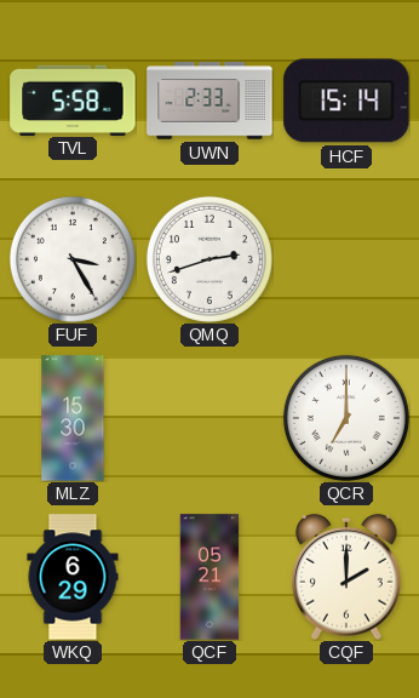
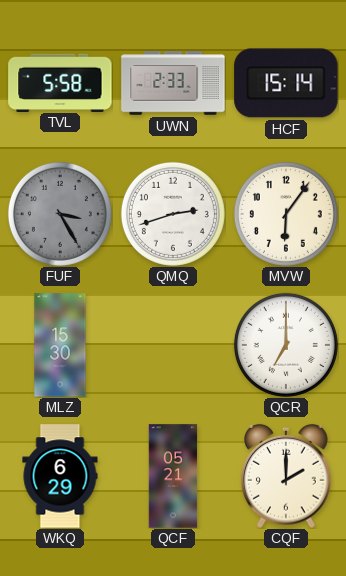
FUF dial: white -> grey
MVW: none -> 6:06
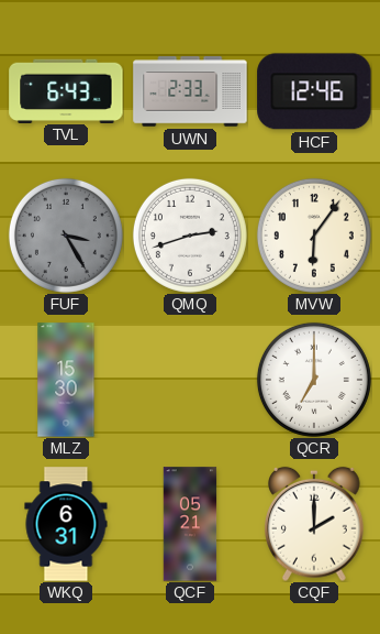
TVL: 5:58 -> 6:43
HCF: 15:14 -> 12:46
WKQ: 6:29 -> 6:31
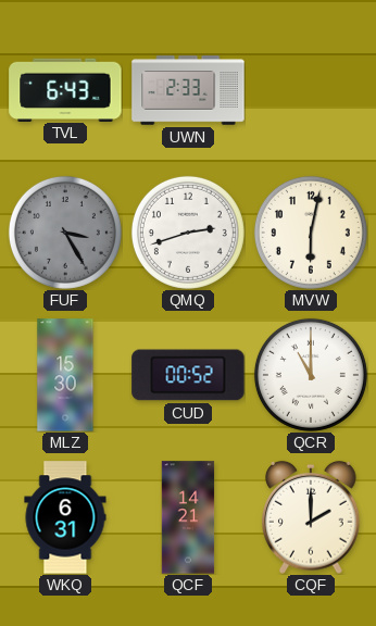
HCF: 12:46 -> none
MVW: 6:06 -> 6:02
CUD: none -> 00:52
QCR: 7:00 -> 11:00
QCF: 05:21 -> 14:21
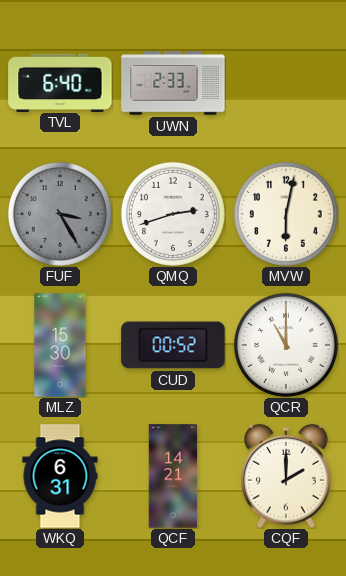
TVL: 6:43 -> 6:40
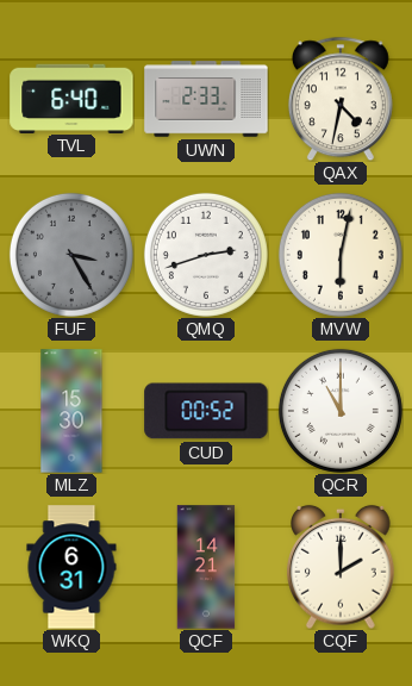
QAX: none -> 4:32
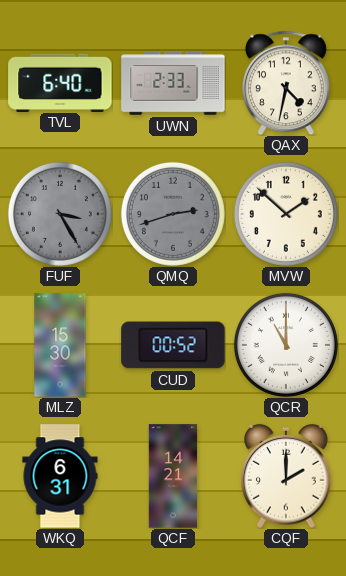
QMQ dial: white -> grey
MVW: 6:02 -> 1:52
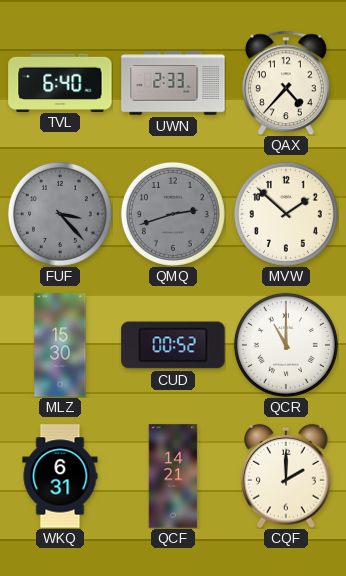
QAX: 4:32 -> 4:37
FUF: 3:25 -> 3:23
